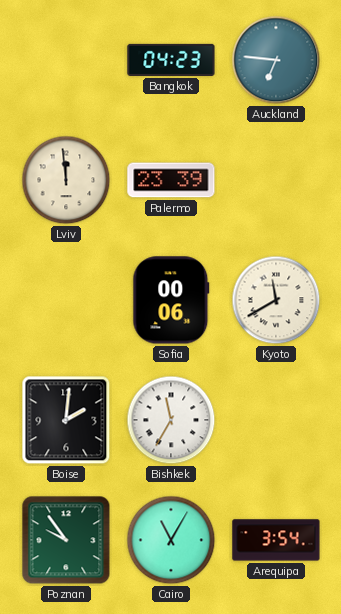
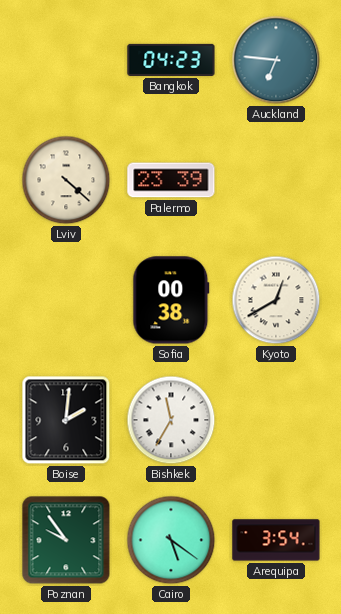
Lviv: 11:59 -> 4:22
Sofia: 00:06 -> 00:38
Kyoto: 11:40 -> 12:40
Cairo: 11:05 -> 5:21
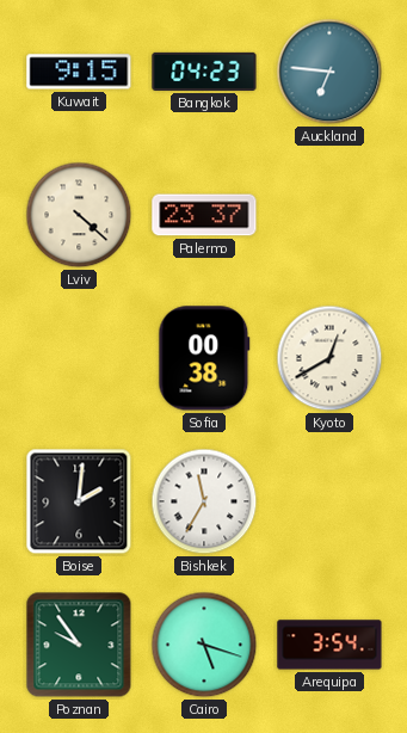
Kuwait: none -> 9:15
Palermo: 23:39 -> 23:37
Cairo: 5:21 -> 5:18
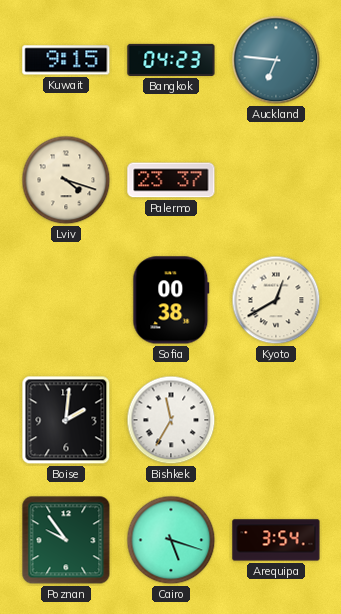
Lviv: 4:22 -> 4:18
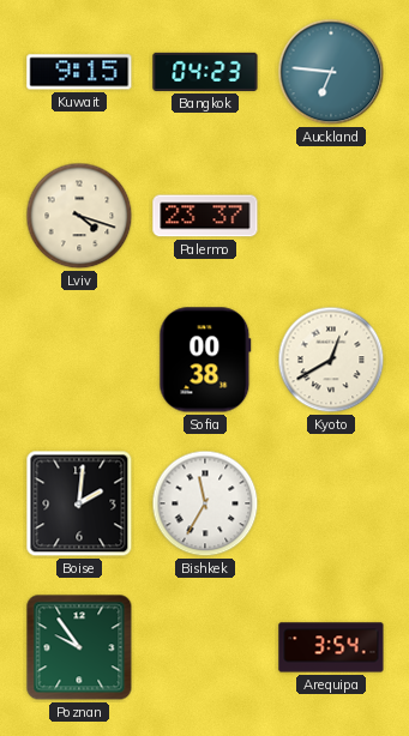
Cairo: 5:18 -> none
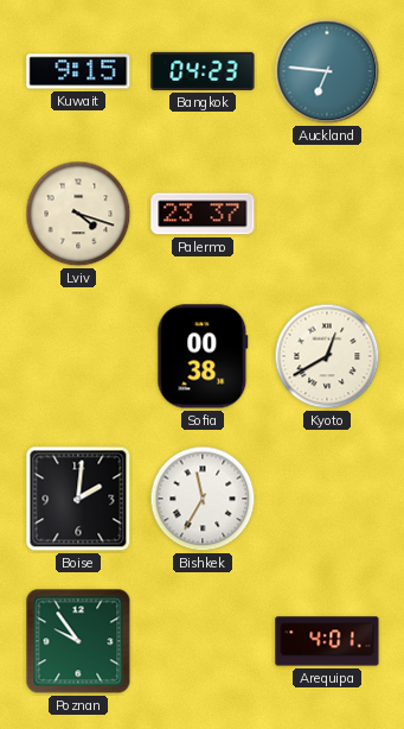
Arequipa: 3:54 -> 4:01
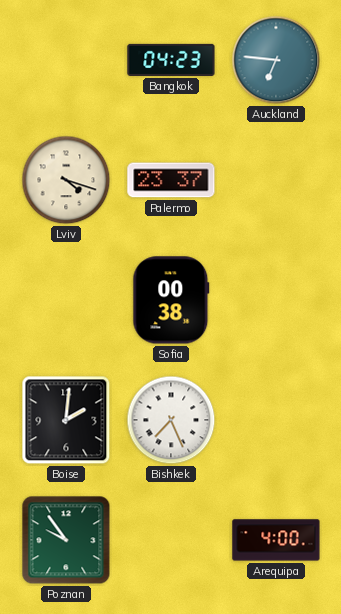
Kuwait: 9:15 -> none
Kyoto: 12:40 -> none
Bishkek: 11:35 -> 7:26
Arequipa: 4:01 -> 4:00
